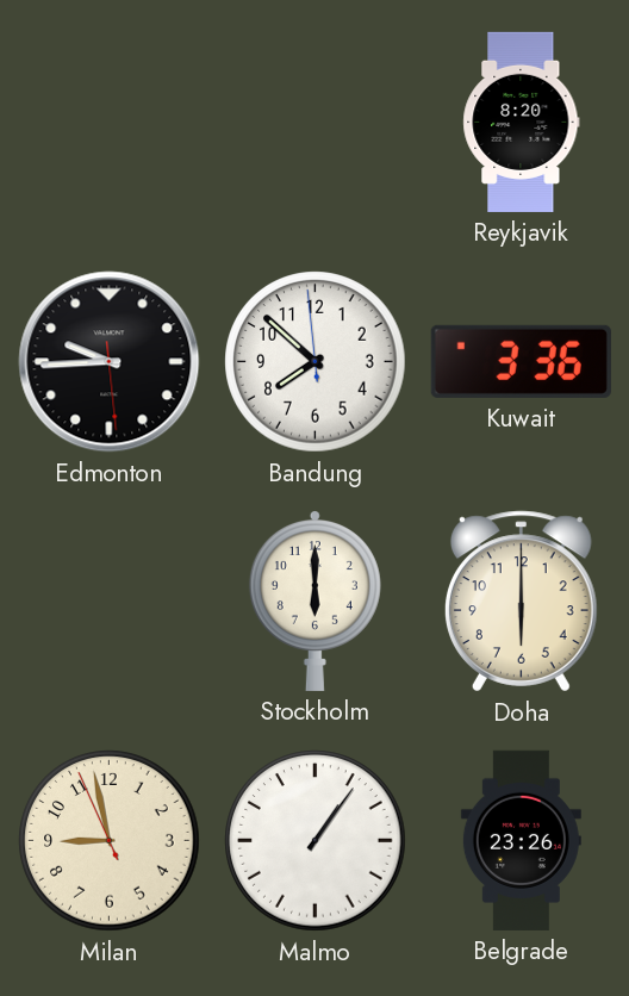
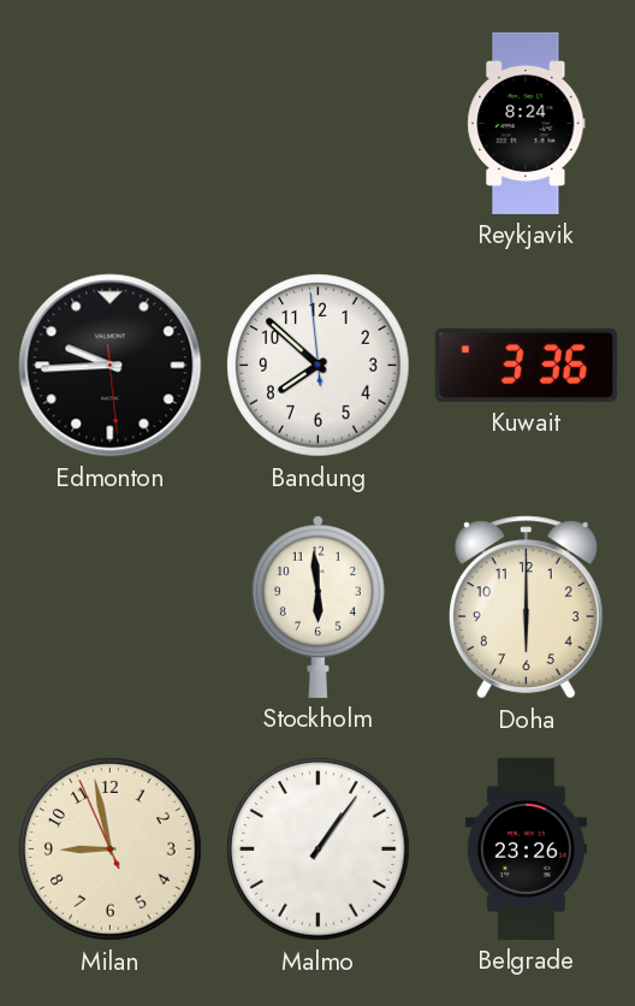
Reykjavik: 8:20 -> 8:24
Stockholm: 6:00 -> 5:59
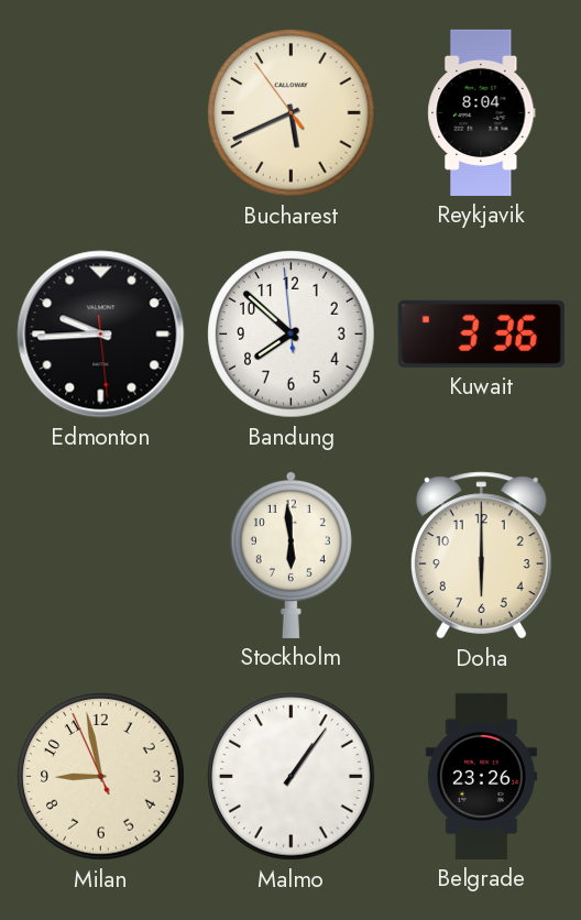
Bucharest: none -> 5:40
Reykjavik: 8:24 -> 8:04
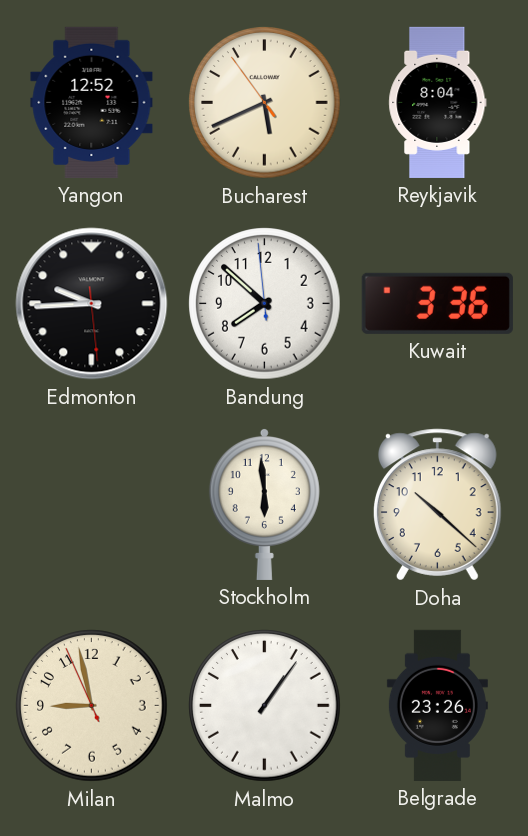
Yangon: none -> 12:52
Doha: 6:00 -> 10:22
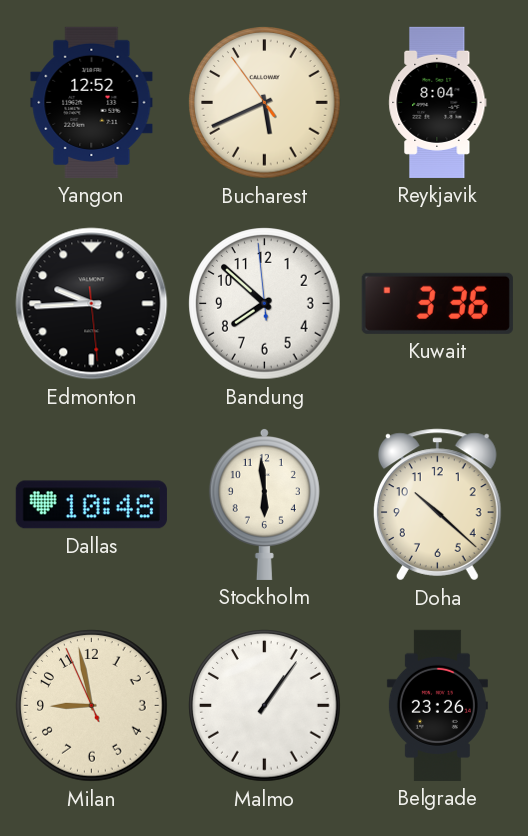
Dallas: none -> 10:48
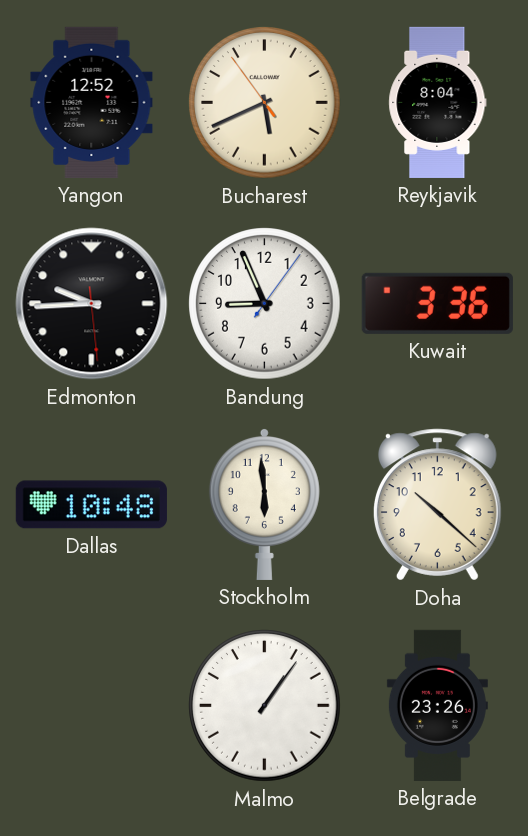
Bandung: 7:51 -> 8:56
Milan: 8:57 -> none
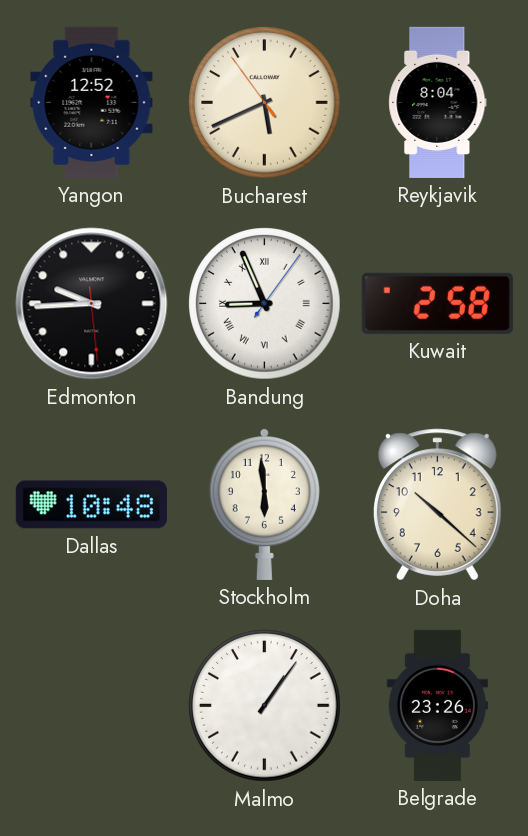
Bandung numerals: Arabic -> Roman
Kuwait: 3:36 -> 2:58
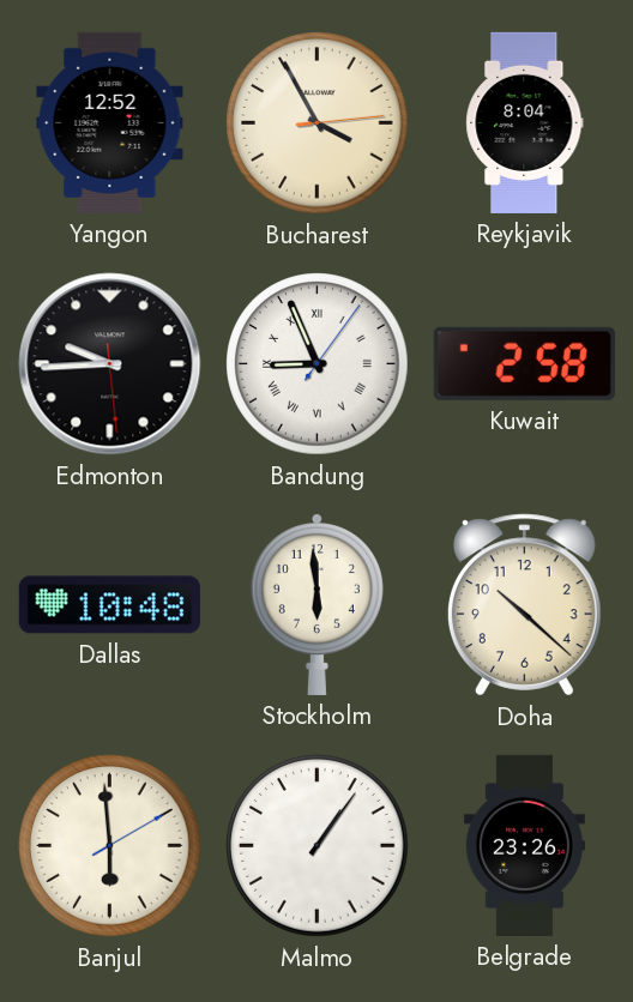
Bucharest: 5:40 -> 3:55
Banjul: none -> 5:59
